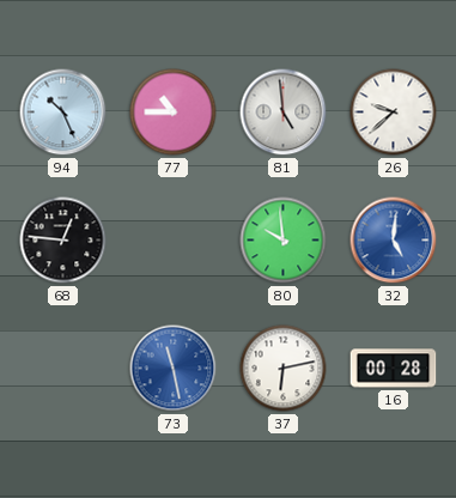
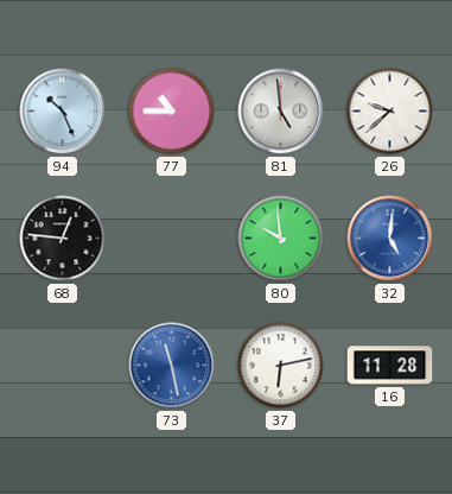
16: 00:28 -> 11:28
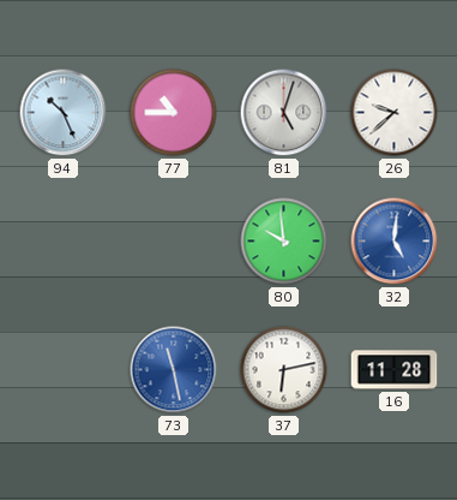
81: 4:59 -> 5:03
68: 12:46 -> none
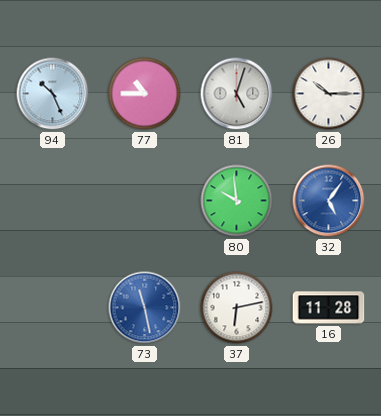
26: 9:38 -> 10:15
32: 5:01 -> 5:06
